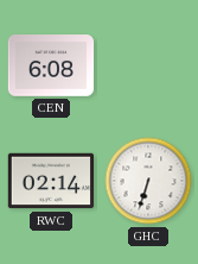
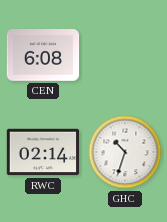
GHC: 6:33 -> 10:33
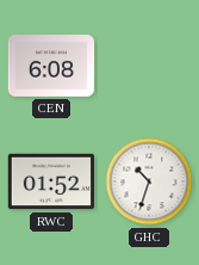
RWC: 02:14 -> 01:52
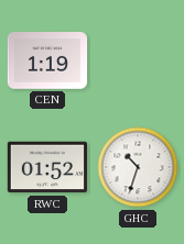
CEN: 6:08 -> 1:19
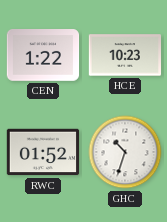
CEN: 1:19 -> 1:22
HCE: none -> 10:23
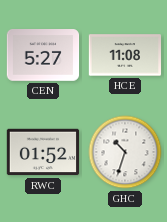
CEN: 1:22 -> 5:27
HCE: 10:23 -> 11:08
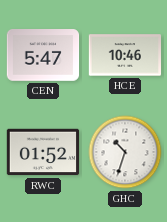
CEN: 5:27 -> 5:47
HCE: 11:08 -> 10:46
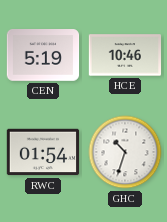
CEN: 5:47 -> 5:19
RWC: 01:52 -> 01:54
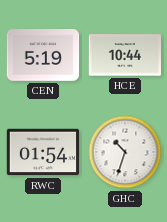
HCE: 10:46 -> 10:44
